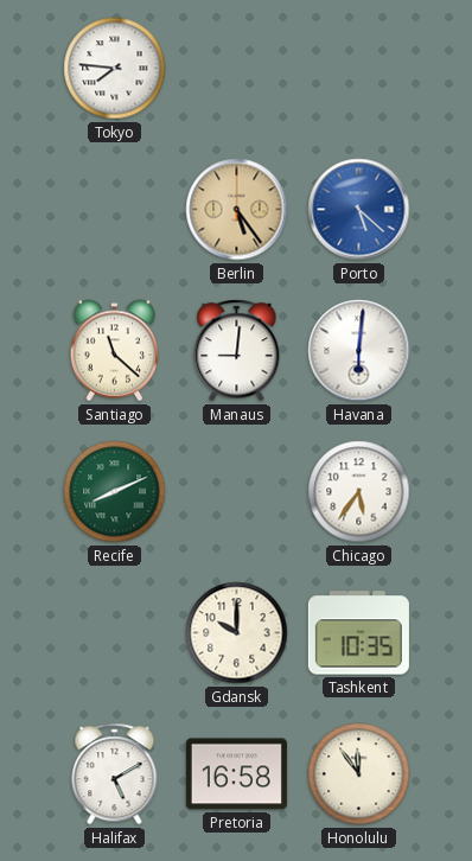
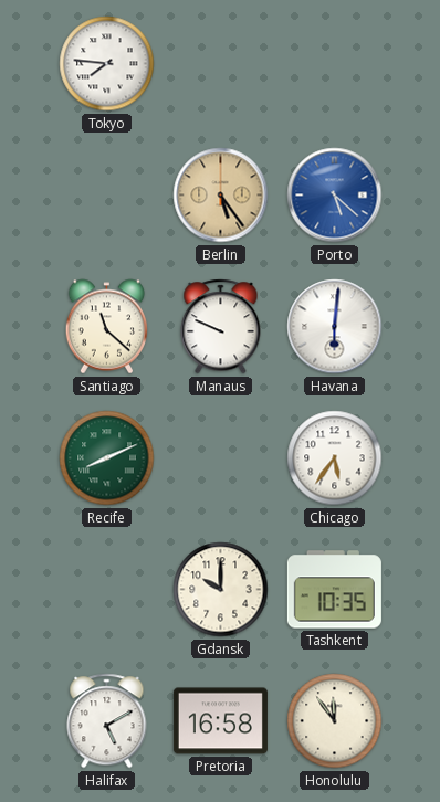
Manaus: 9:01 -> 9:49
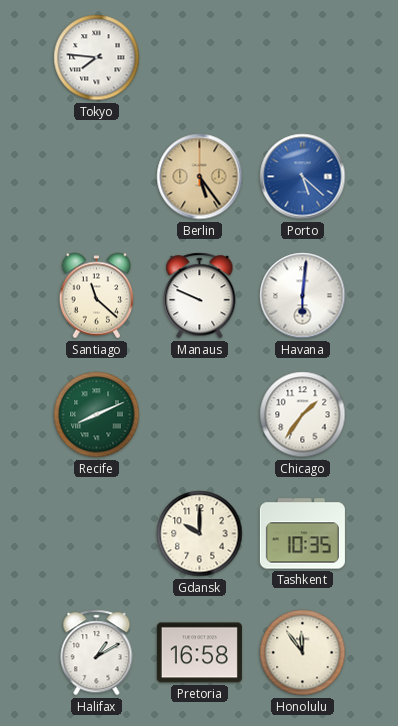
Chicago: 5:36 -> 1:36
Halifax: 5:10 -> 1:10
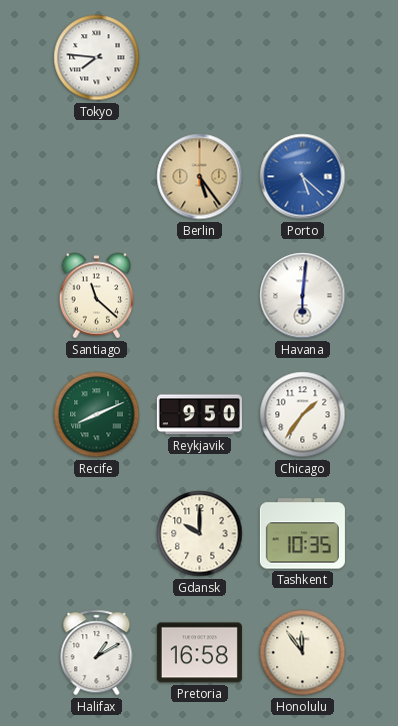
Manaus: 9:49 -> none
Reykjavik: none -> 9:50
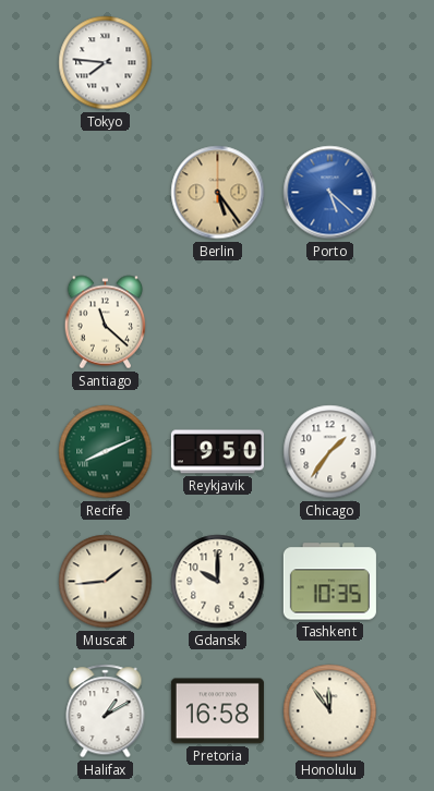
Havana: 6:01 -> none
Muscat: none -> 1:44
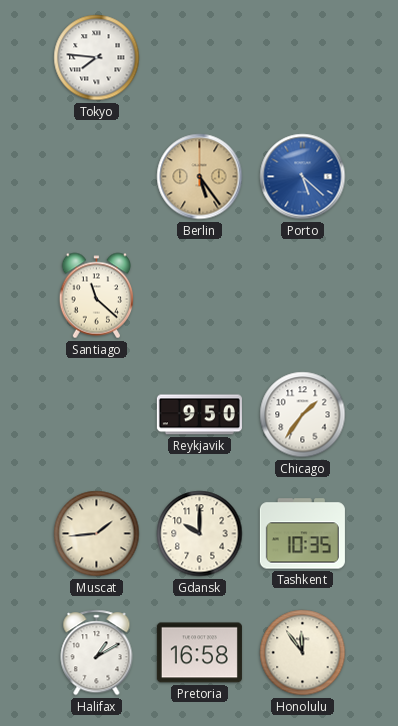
Recife: 8:11 -> none
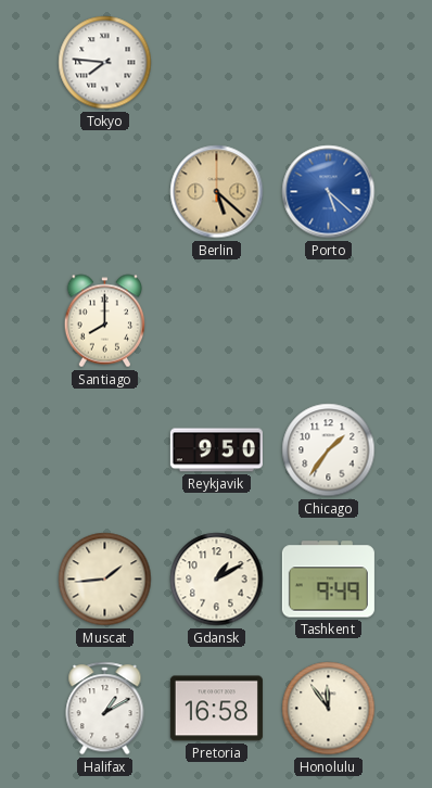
Berlin: 5:24 -> 5:22
Santiago: 11:22 -> 8:00
Gdansk: 10:00 -> 1:10
Tashkent: 10:35 -> 9:49
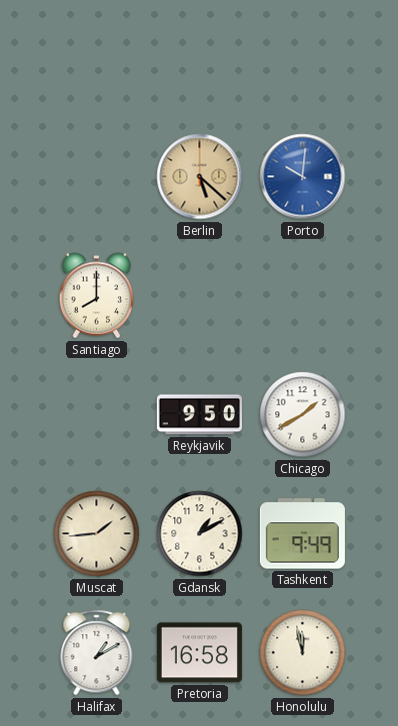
Tokyo: 7:46 -> none
Porto: 5:22 -> 10:01
Chicago: 1:36 -> 1:40
Honolulu: 11:54 -> 11:58
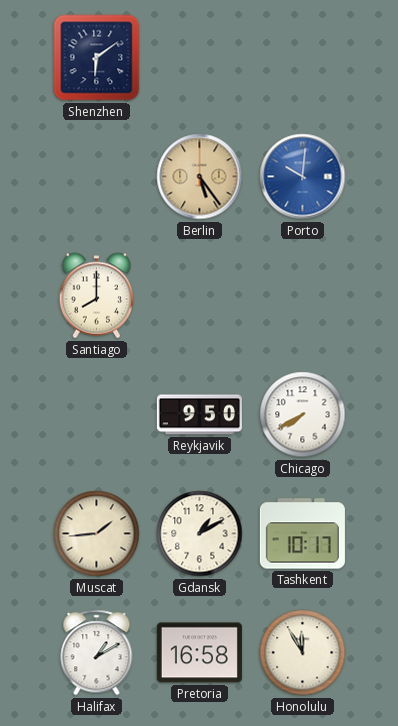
Shenzhen: none -> 6:09
Berlin: 5:22 -> 5:24
Chicago: 1:40 -> 7:40
Tashkent: 9:49 -> 10:17
Honolulu: 11:58 -> 11:55
